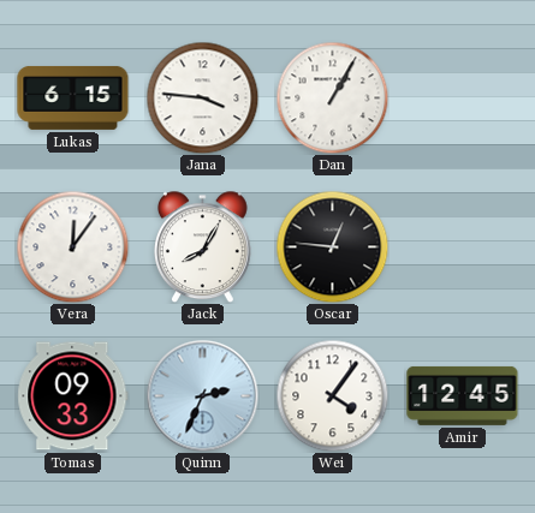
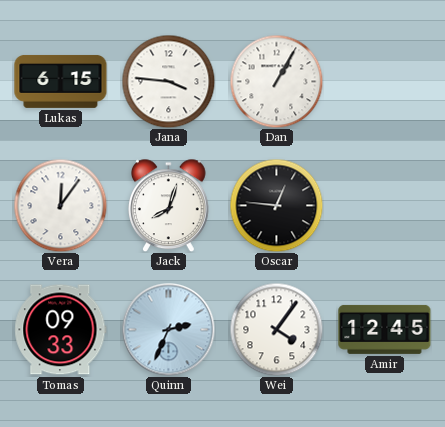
Jack: 8:05 -> 8:03
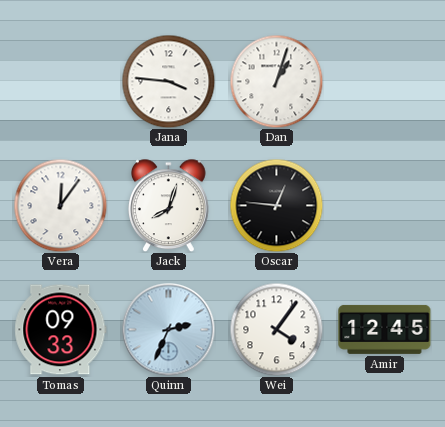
Lukas: 6:15 -> none
Dan: 1:05 -> 1:03
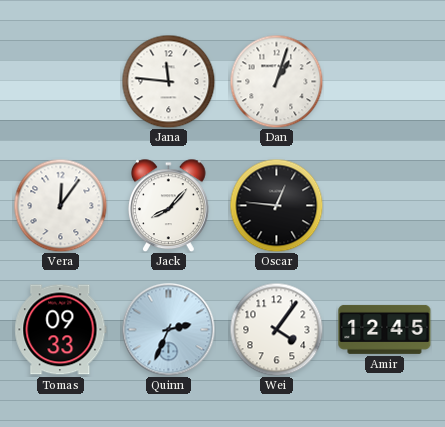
Jana: 3:46 -> 11:46
Jack: 8:03 -> 8:07
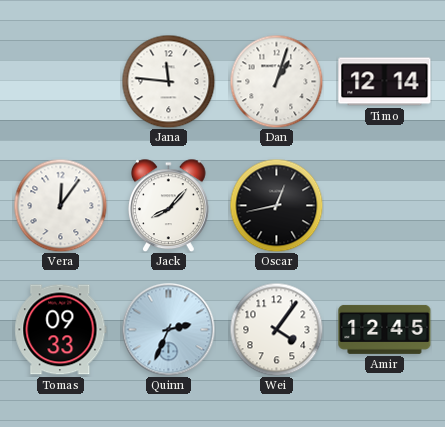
Timo: none -> 12:14
Oscar: 12:46 -> 12:43
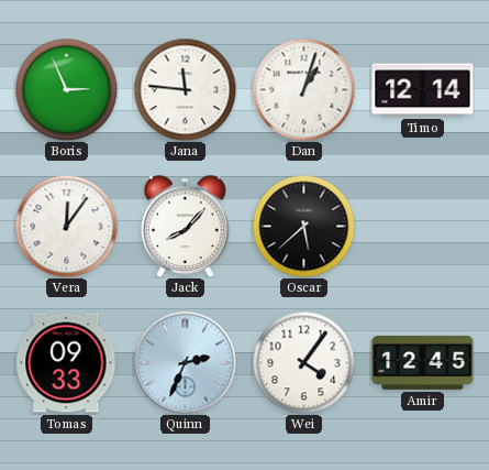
Boris: none -> 2:56
Oscar: 12:43 -> 5:38
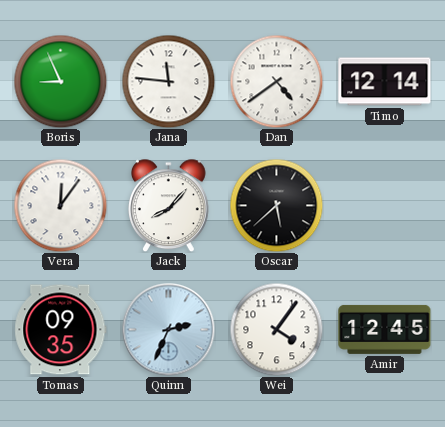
Boris: 2:56 -> 8:56
Dan: 1:03 -> 4:39
Tomas: 09:33 -> 09:35
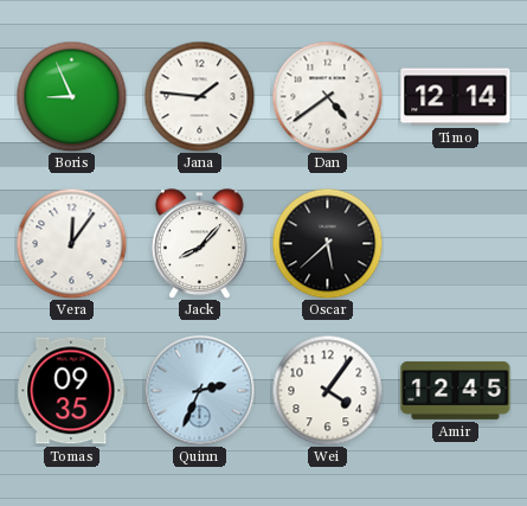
Jana: 11:46 -> 1:46
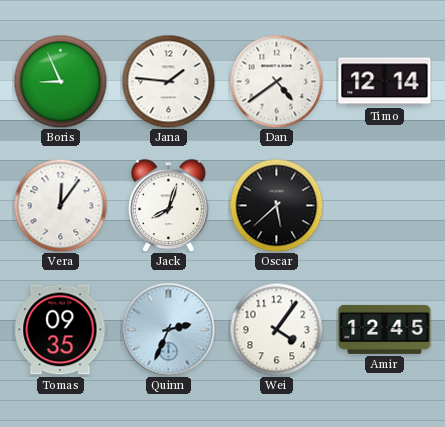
Jack: 8:07 -> 8:03
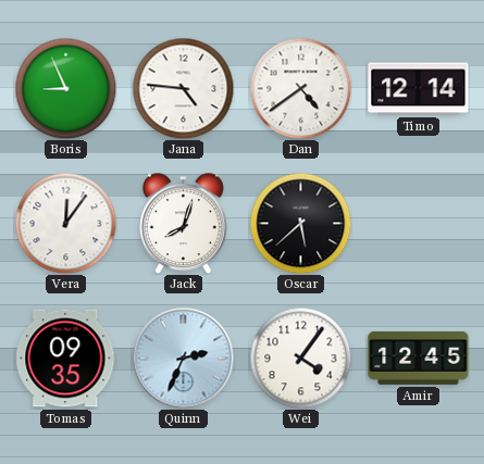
Jana: 1:46 -> 4:46
